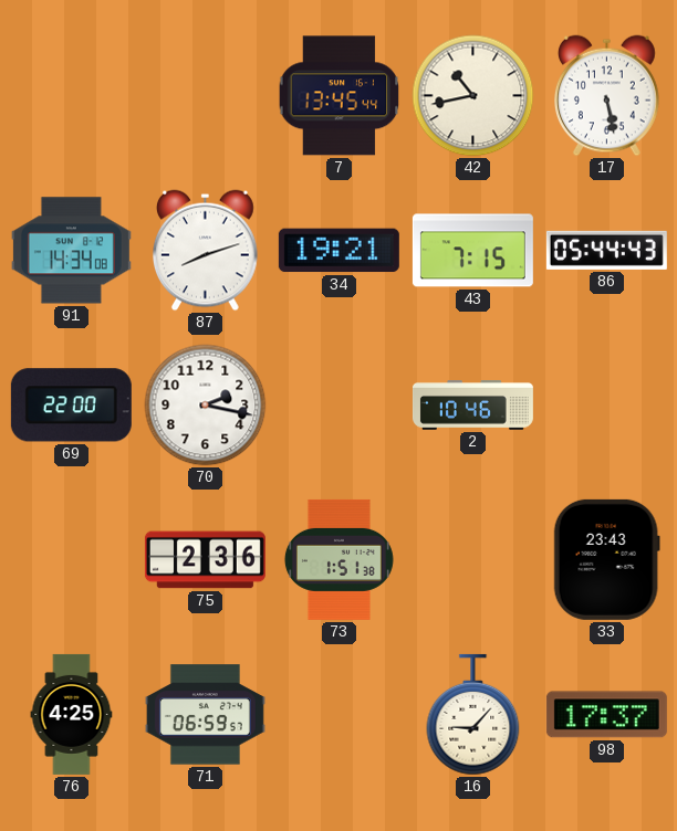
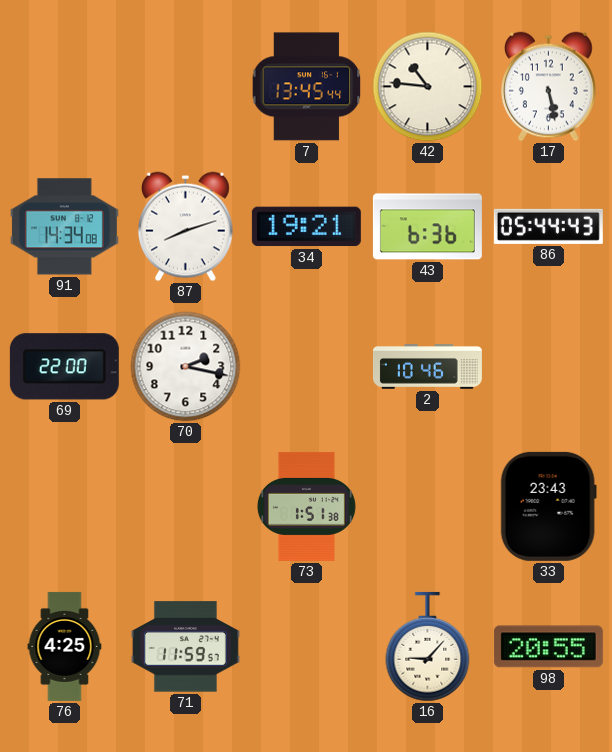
42: 10:43 -> 10:46
43: 7:15 -> 6:36
75: 2:36 -> none
71: 06:59 -> 11:59
98: 17:37 -> 20:55
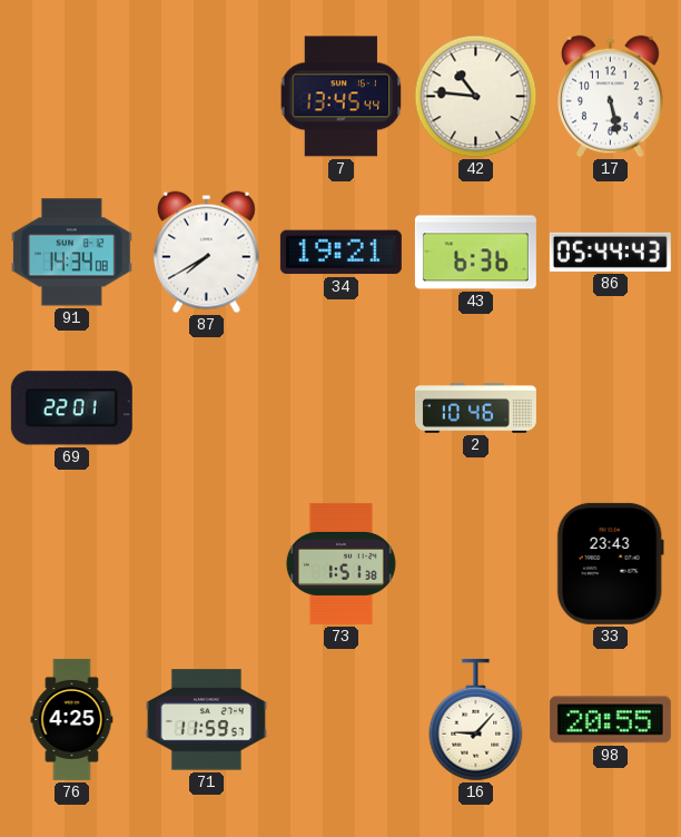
87: 8:12 -> 7:40
69: 22:00 -> 22:01
70: 2:17 -> none
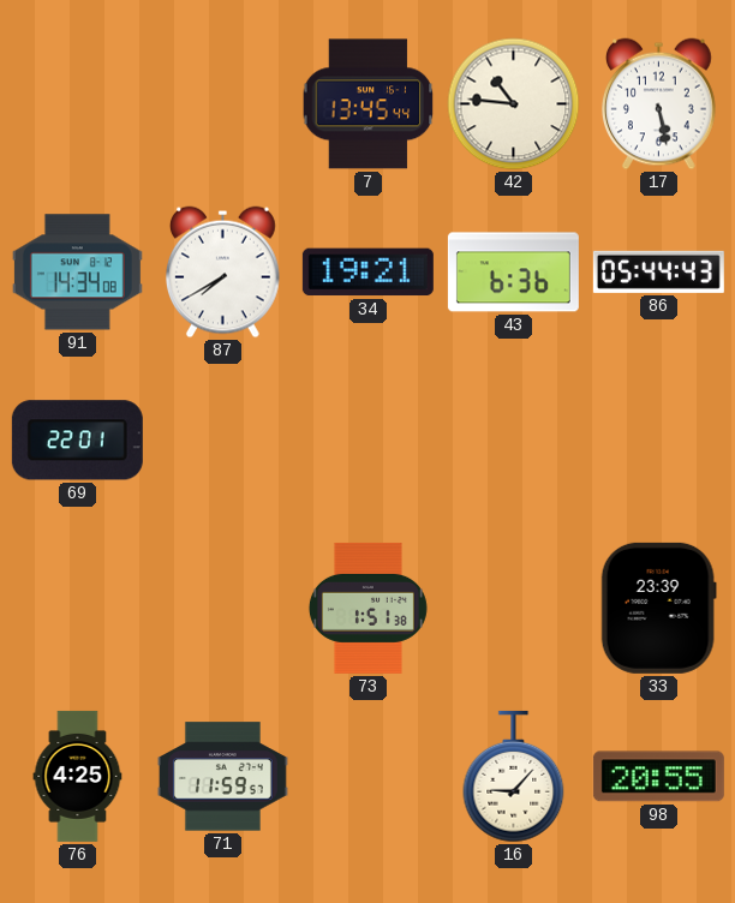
2: 10:46 -> none
33: 23:43 -> 23:39
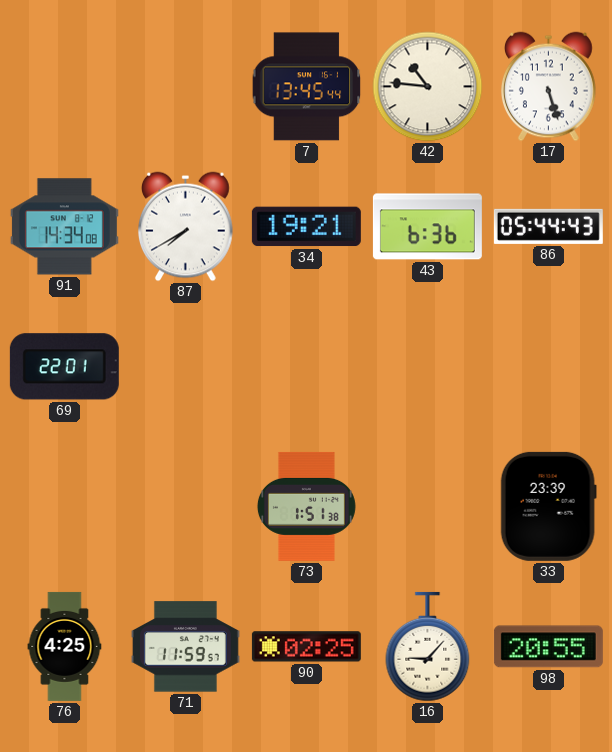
17: 5:28 -> 5:27
90: none -> 02:25
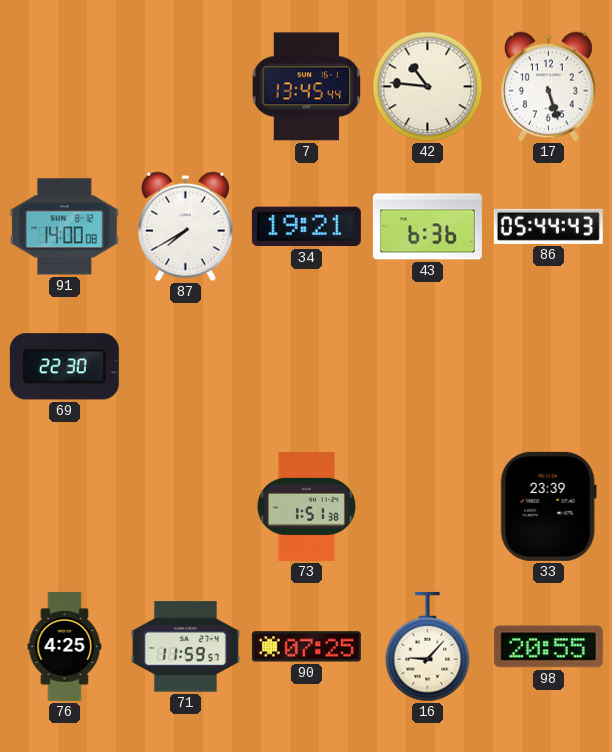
91: 14:34 -> 14:00
69: 22:01 -> 22:30
90: 02:25 -> 07:25
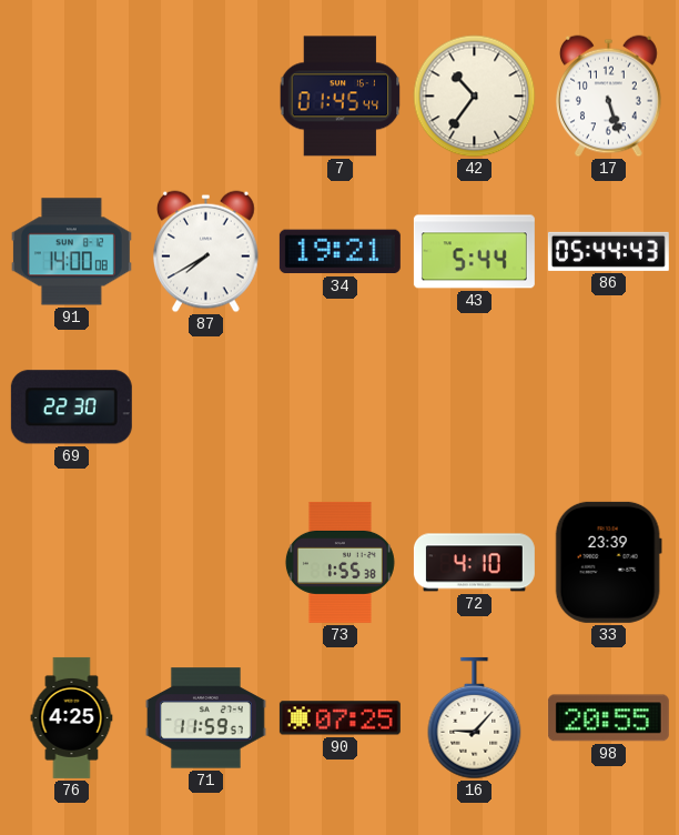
7: 13:45 -> 01:45
42: 10:46 -> 10:36
43: 6:36 -> 5:44
73: 1:51 -> 1:55
72: none -> 4:10
